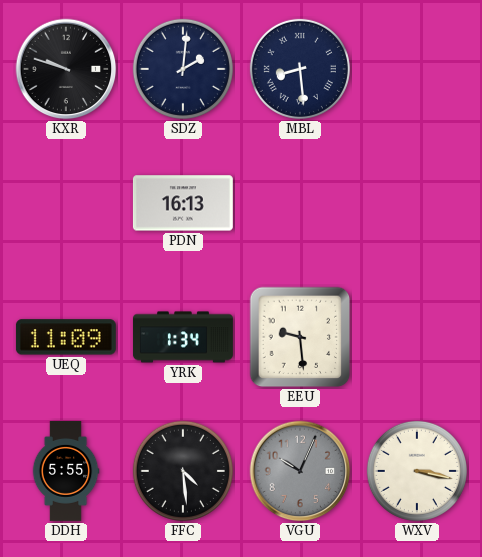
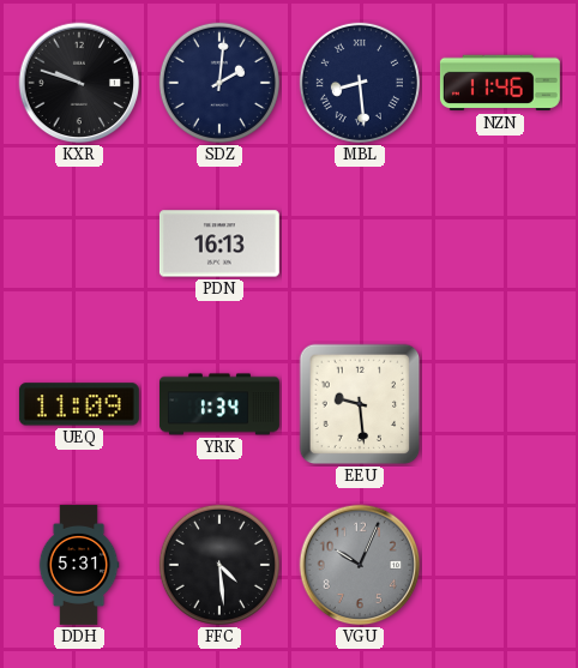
NZN: none -> 11:46
DDH: 5:55 -> 5:31
WXV: 3:17 -> none
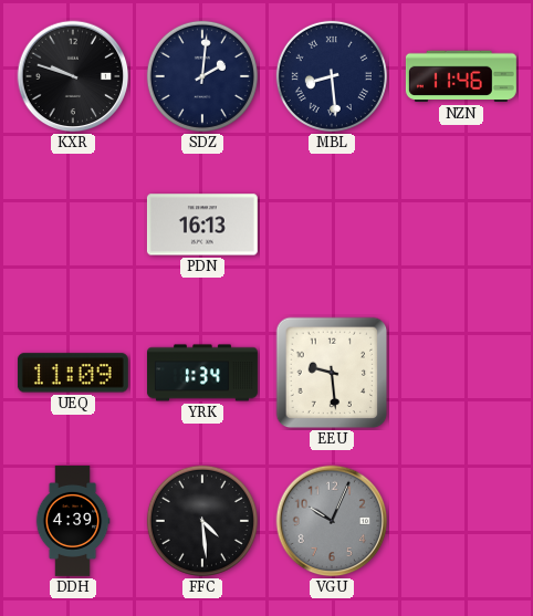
DDH: 5:31 -> 4:39
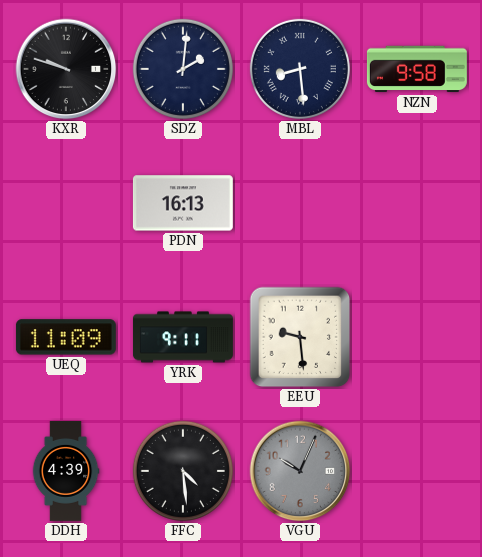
NZN: 11:46 -> 9:58
YRK: 1:34 -> 9:11
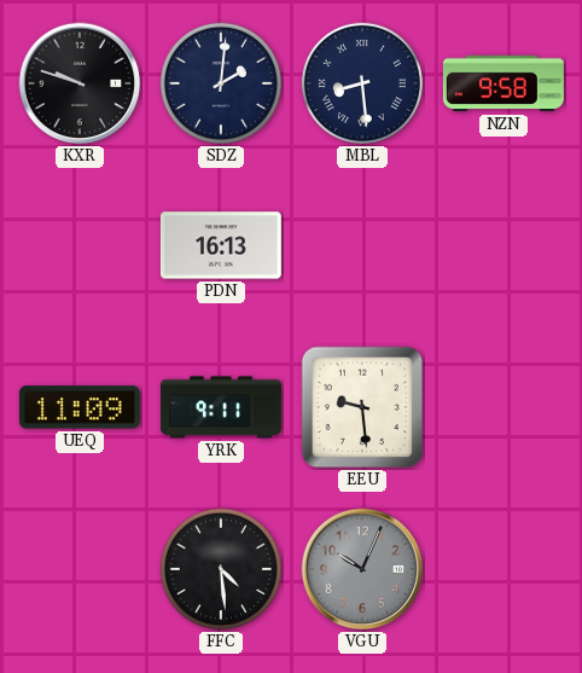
DDH: 4:39 -> none
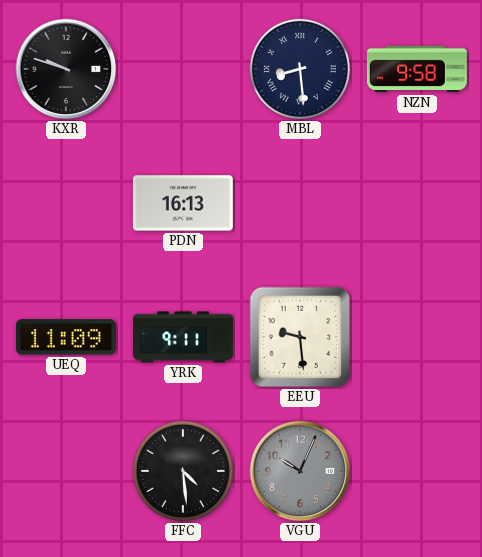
SDZ: 2:01 -> none
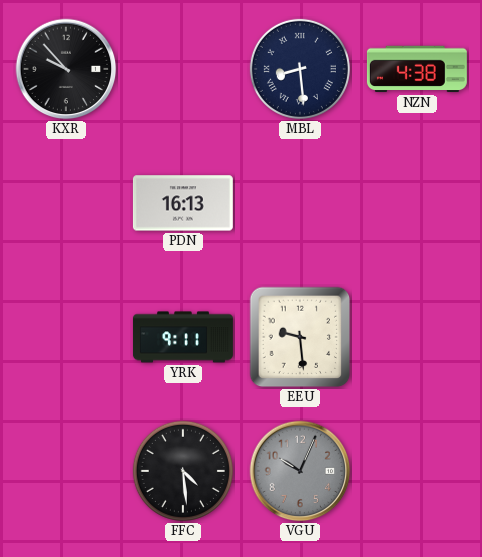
KXR: 9:48 -> 9:53
NZN: 9:58 -> 4:38
UEQ: 11:09 -> none
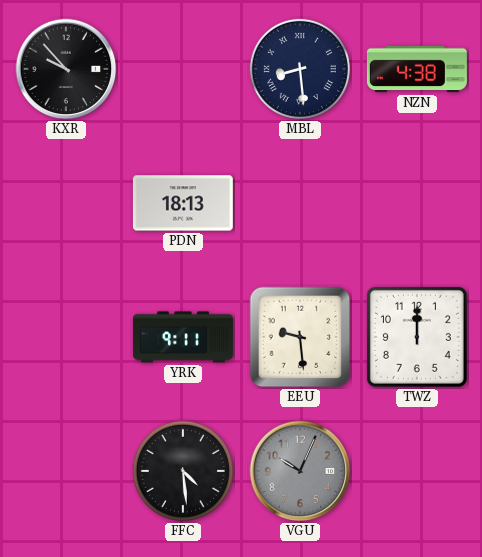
PDN: 16:13 -> 18:13
TWZ: none -> 12:00
